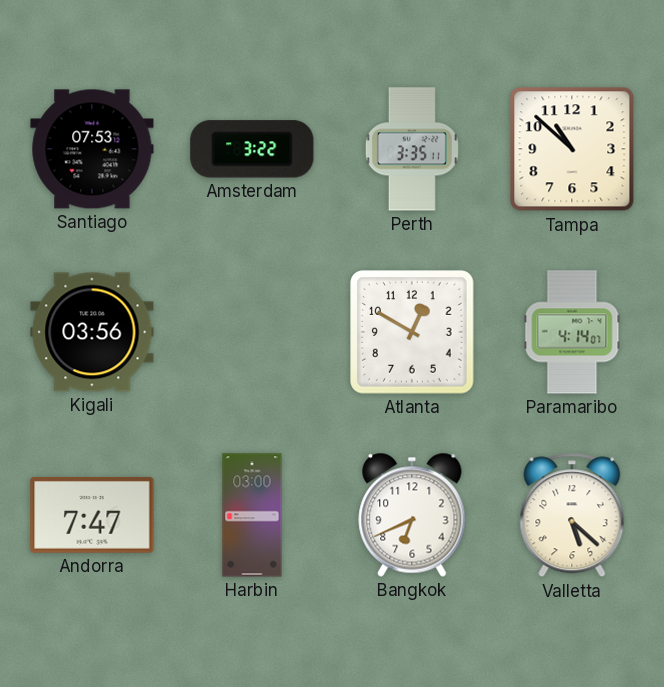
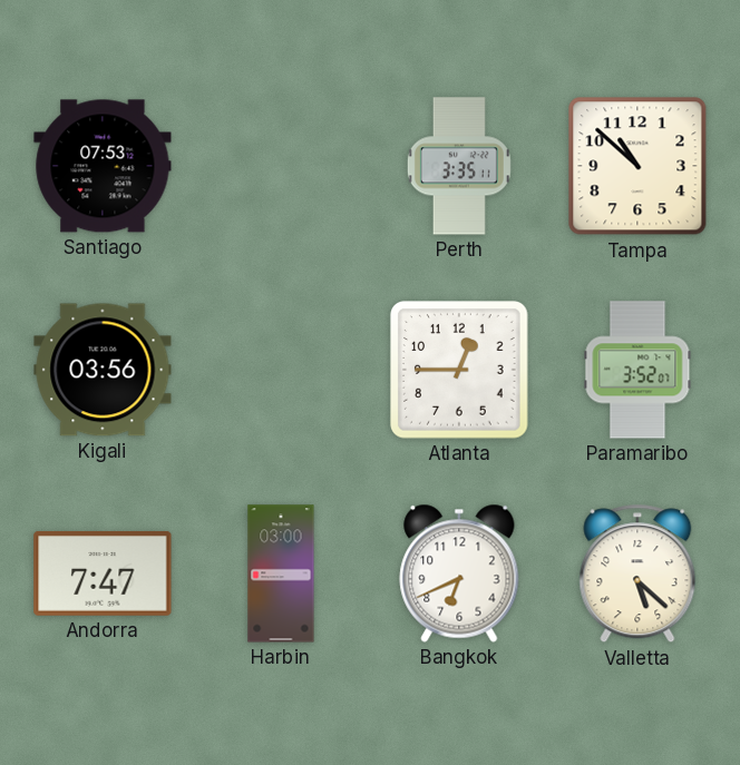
Amsterdam: 3:22 -> none
Atlanta: 12:50 -> 12:45
Paramaribo: 4:14 -> 3:52
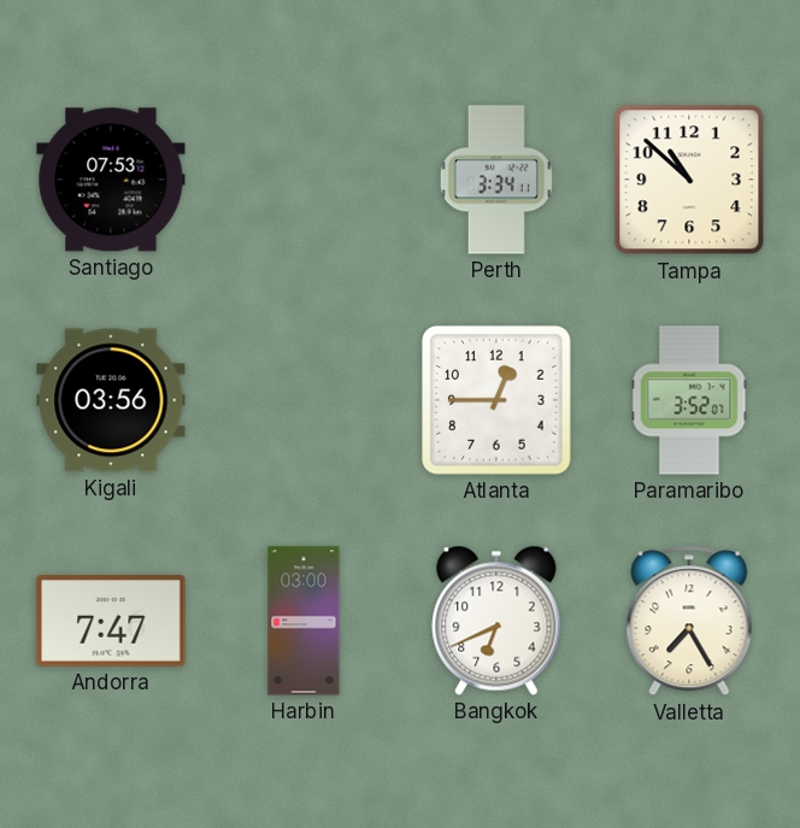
Perth: 3:35 -> 3:34
Valletta: 5:22 -> 7:25
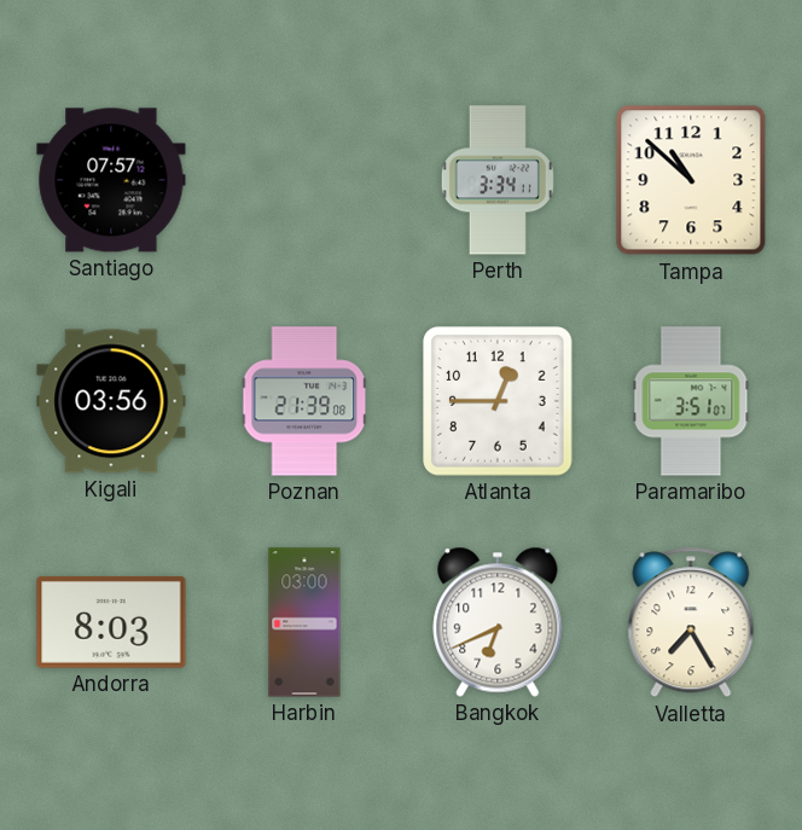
Santiago: 07:53 -> 07:57
Poznan: none -> 21:39
Paramaribo: 3:52 -> 3:51
Andorra: 7:47 -> 8:03
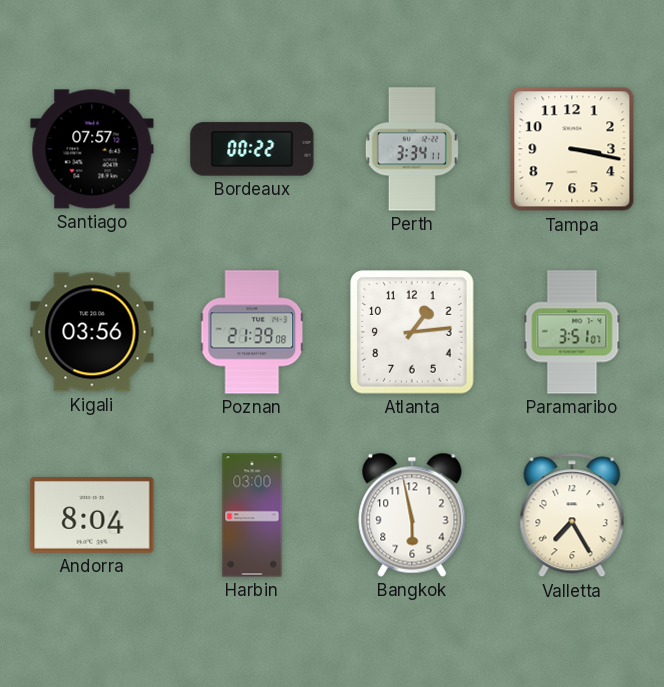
Bordeaux: none -> 00:22
Tampa: 10:52 -> 3:17
Atlanta: 12:45 -> 1:14
Andorra: 8:03 -> 8:04
Bangkok: 6:41 -> 5:58
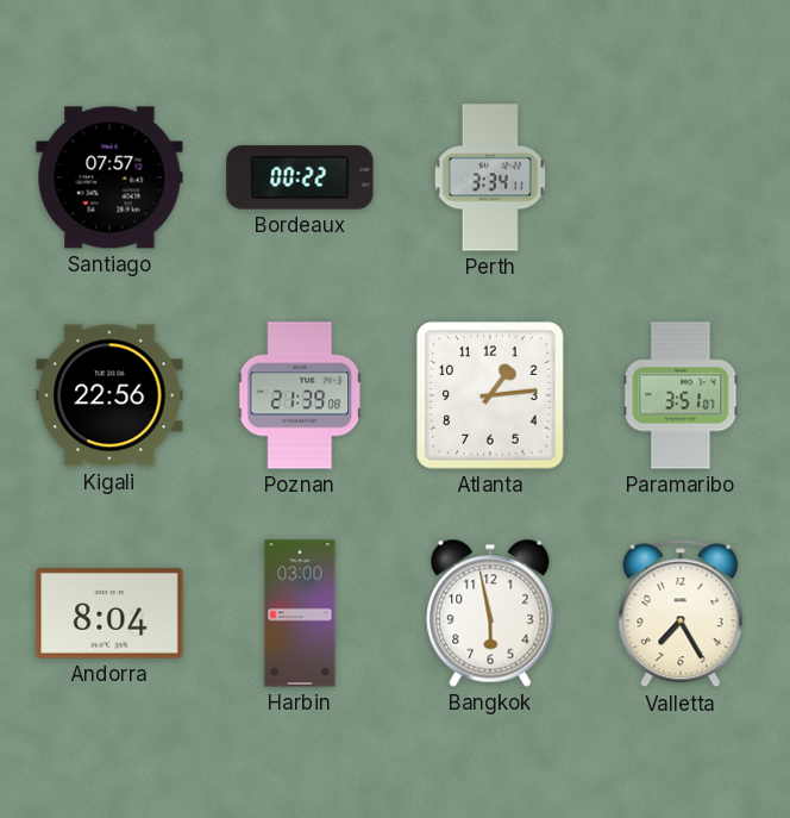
Tampa: 3:17 -> none
Kigali: 03:56 -> 22:56
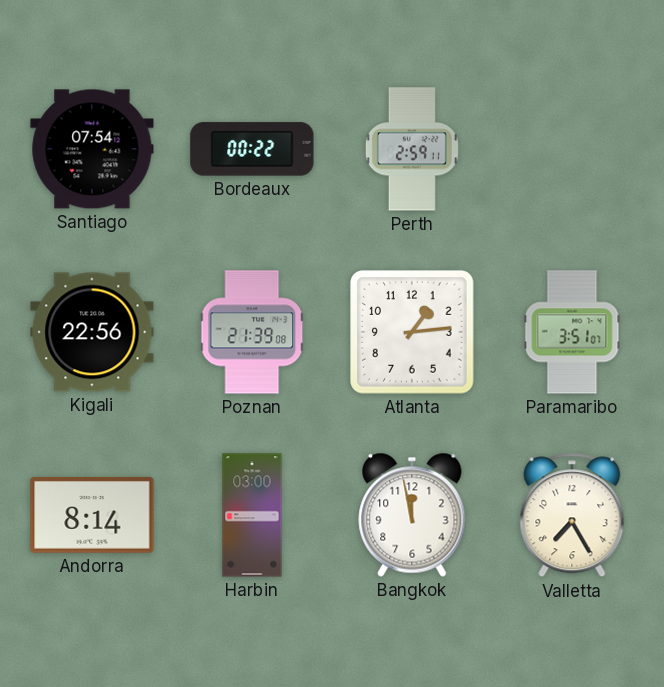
Santiago: 07:57 -> 07:54
Perth: 3:34 -> 2:59
Andorra: 8:04 -> 8:14
Bangkok: 5:58 -> 11:58
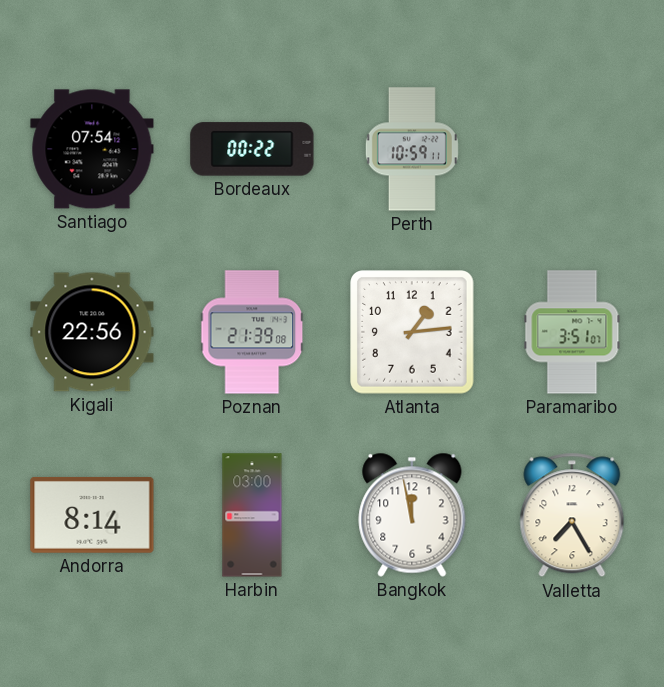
Perth: 2:59 -> 10:59
